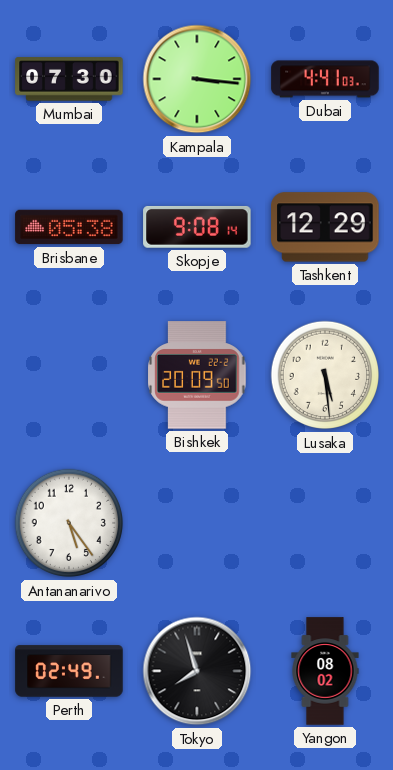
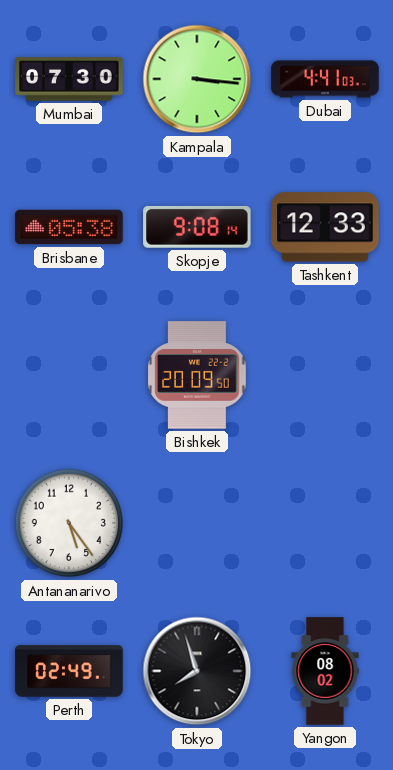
Tashkent: 12:29 -> 12:33
Lusaka: 5:29 -> none
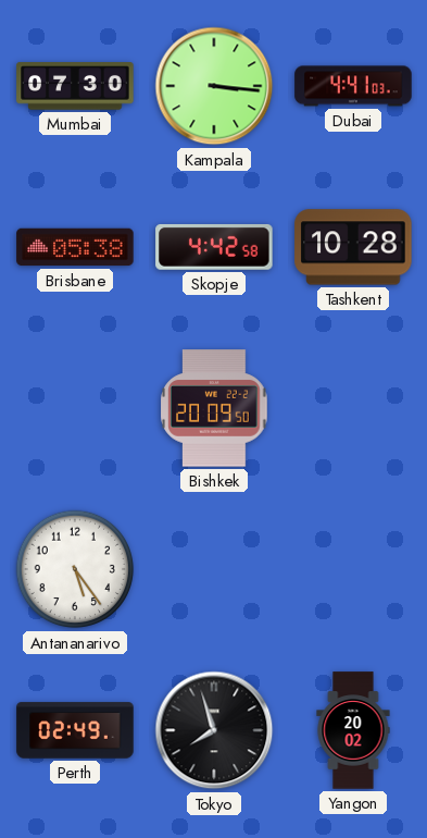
Skopje: 9:08 -> 4:42
Tashkent: 12:33 -> 10:28
Yangon: 08:02 -> 20:02
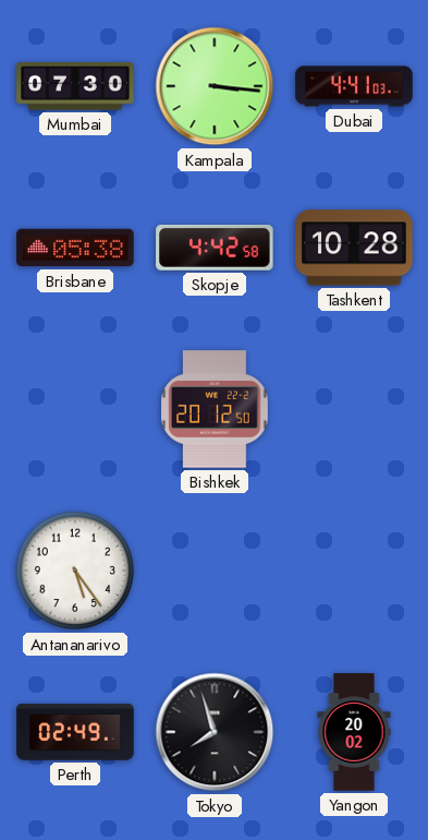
Bishkek: 20:09 -> 20:12
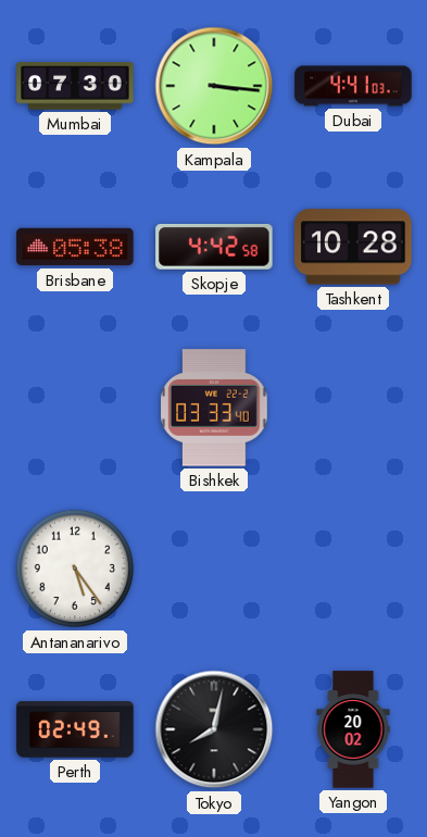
Bishkek: 20:12 -> 03:33
Tokyo: 7:57 -> 8:02
